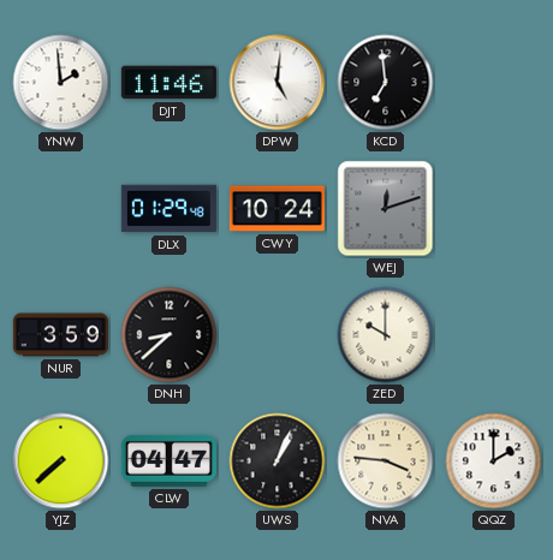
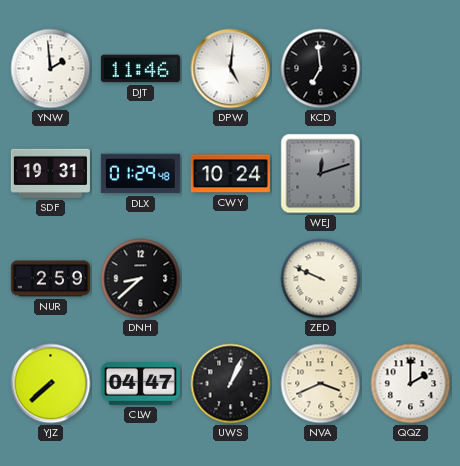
SDF: none -> 19:31
NUR: 3:59 -> 2:59
ZED: 10:00 -> 9:49
NVA: 3:46 -> 3:41
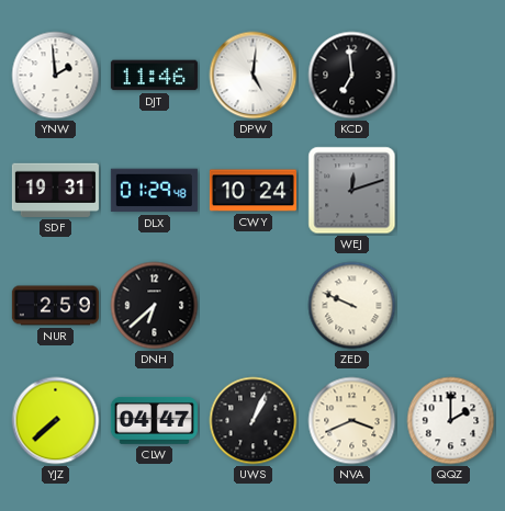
DNH: 8:38 -> 6:38
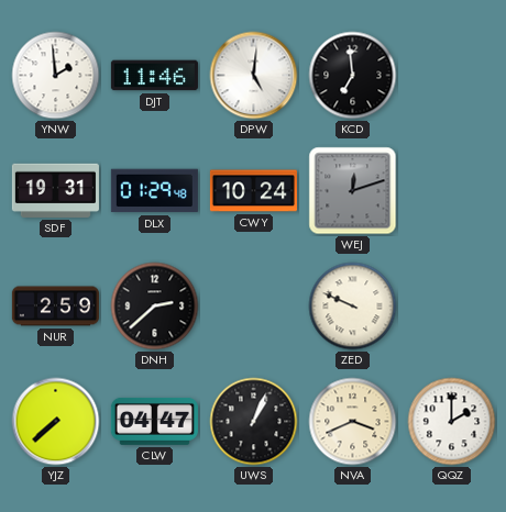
DNH: 6:38 -> 2:38
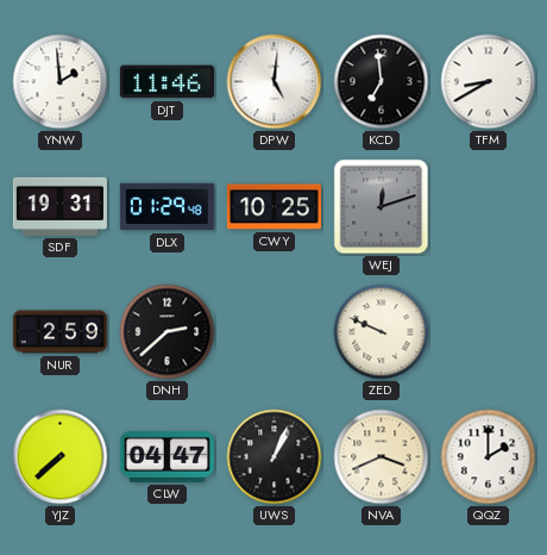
TFM: none -> 8:40
CWY: 10:24 -> 10:25
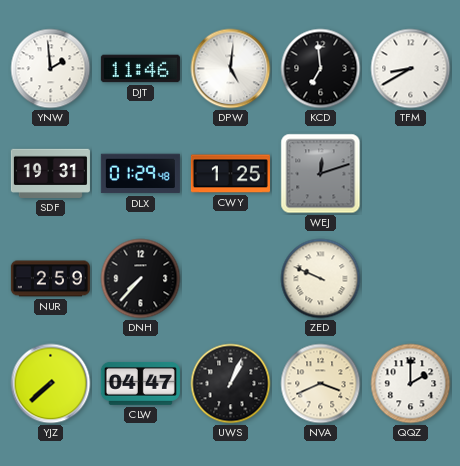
CWY: 10:25 -> 1:25
DNH: 2:38 -> 7:37
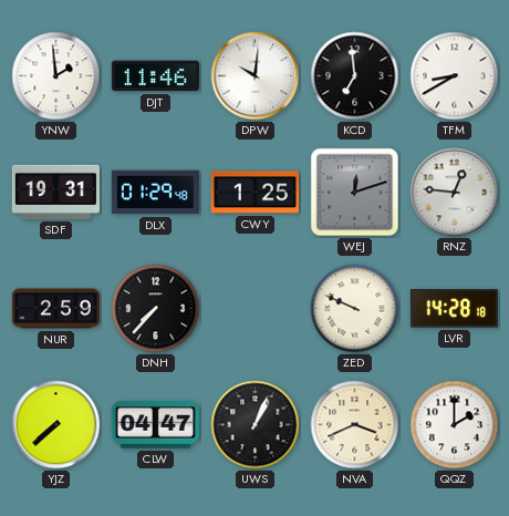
DPW: 5:01 -> 10:01
RNZ: none -> 12:46
LVR: none -> 14:28
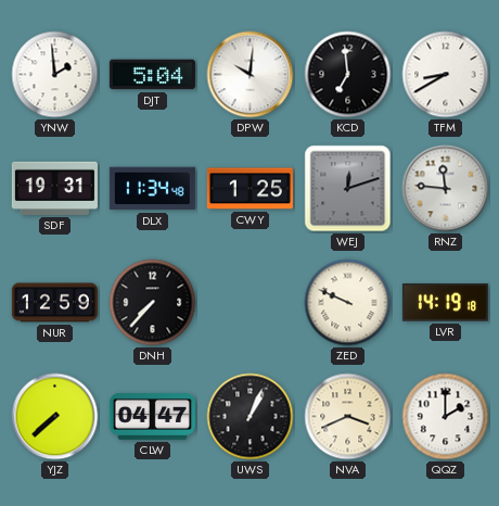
DJT: 11:46 -> 5:04
DLX: 01:29 -> 11:34
RNZ: 12:46 -> 11:46
NUR: 2:59 -> 12:59
LVR: 14:28 -> 14:19
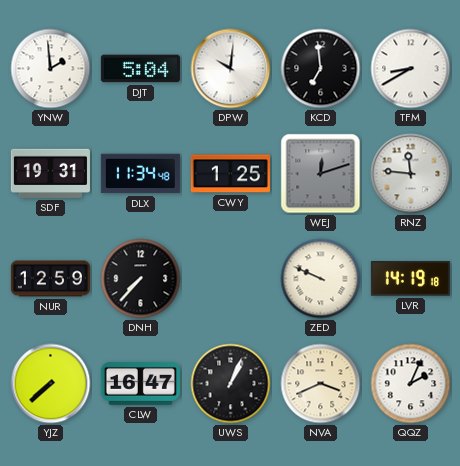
CLW: 04:47 -> 16:47
QQZ: 2:00 -> 2:04
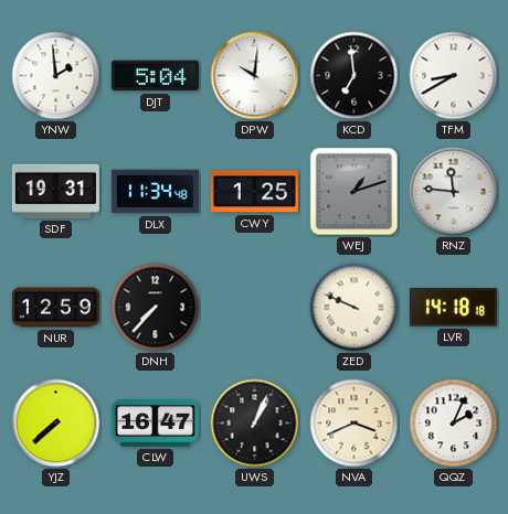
WEJ: 12:12 -> 1:12
LVR: 14:19 -> 14:18
